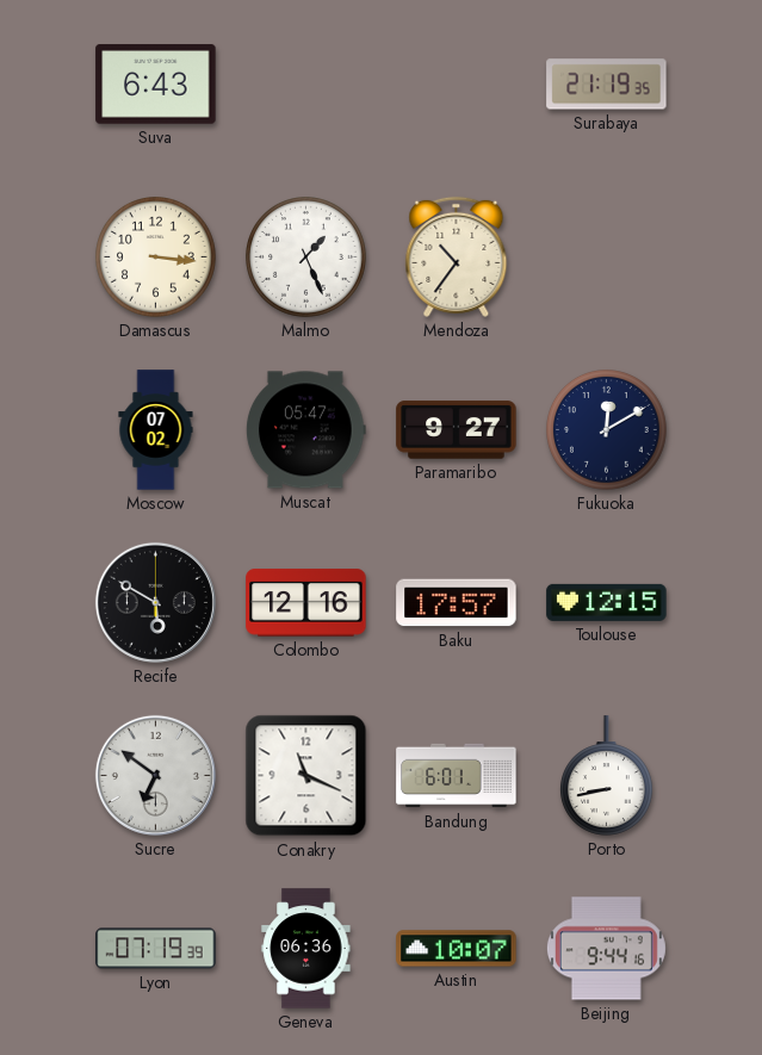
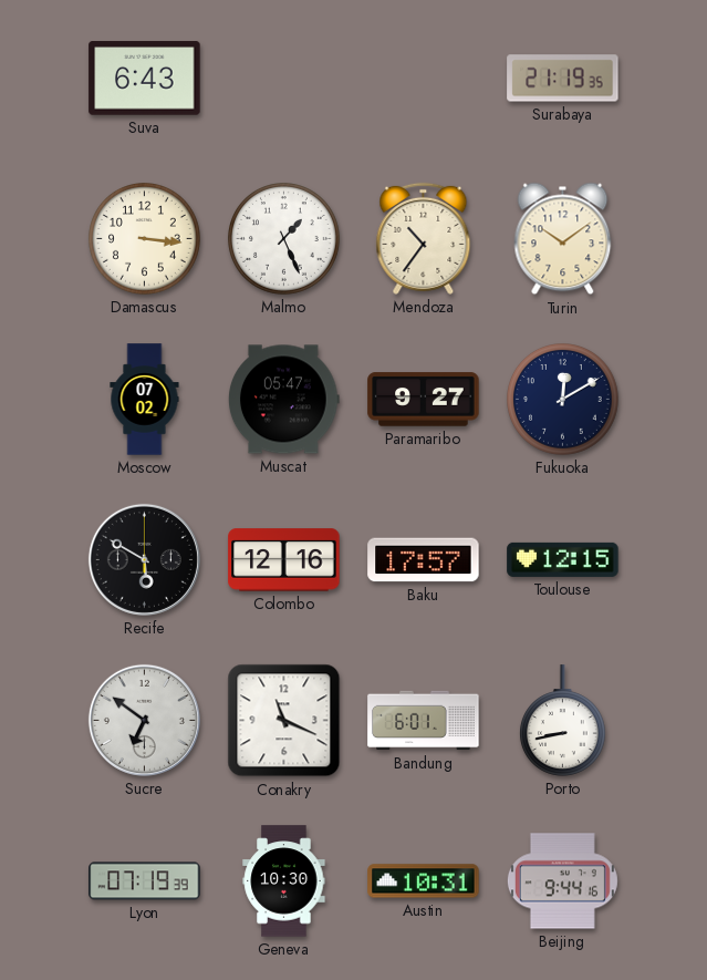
Turin: none -> 10:09
Geneva: 06:36 -> 10:30
Austin: 10:07 -> 10:31
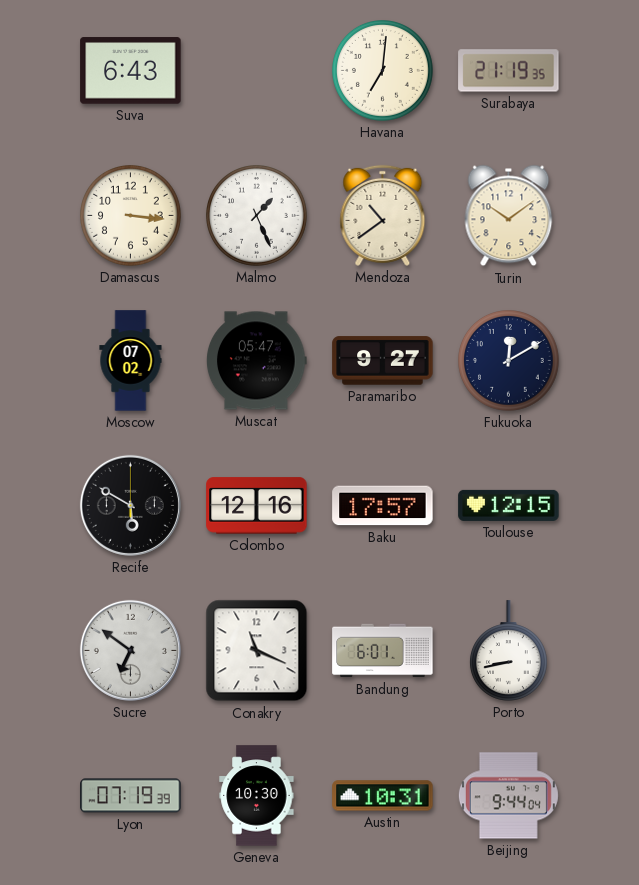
Havana: none -> 7:01
Mendoza: 10:36 -> 10:39
Beijing: 9:44:16 -> 9:44:04
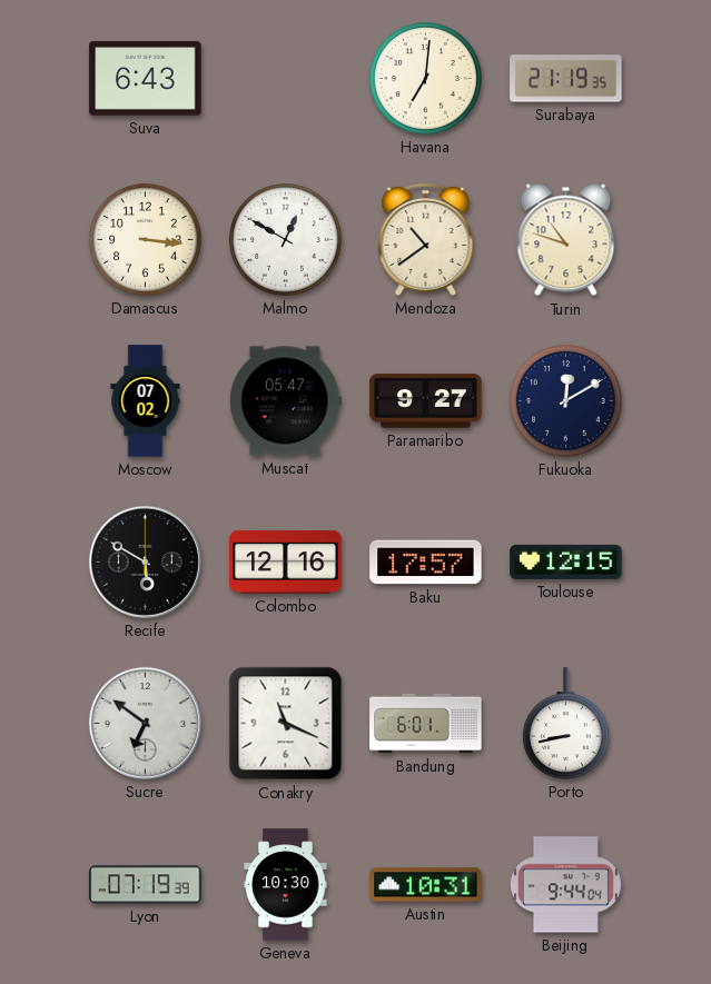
Malmo: 1:26 -> 12:50
Turin: 10:09 -> 10:48
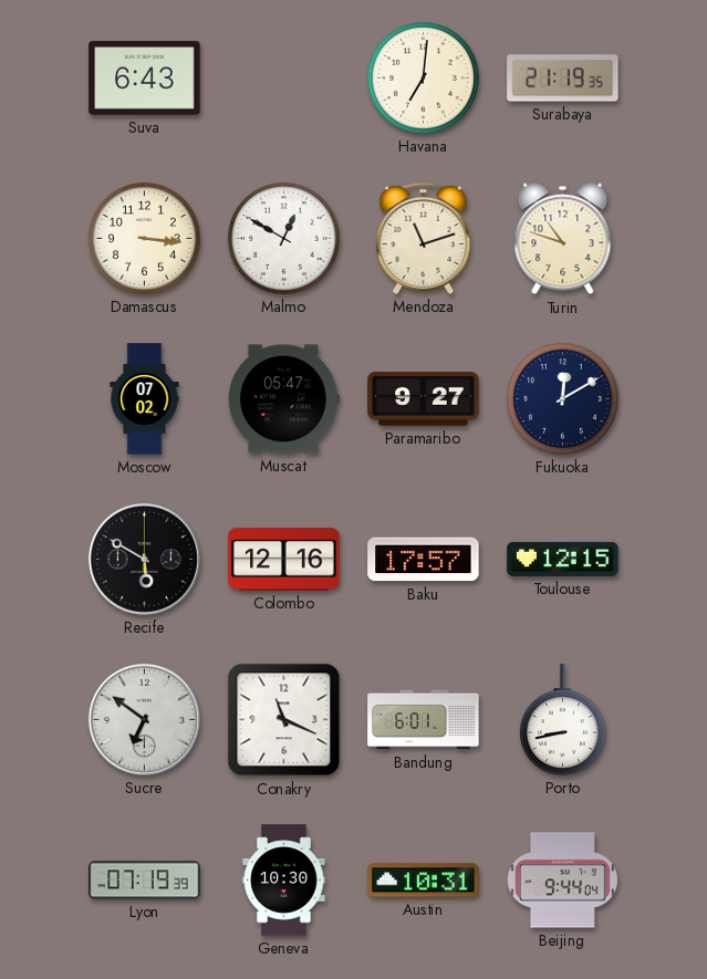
Mendoza: 10:39 -> 11:12
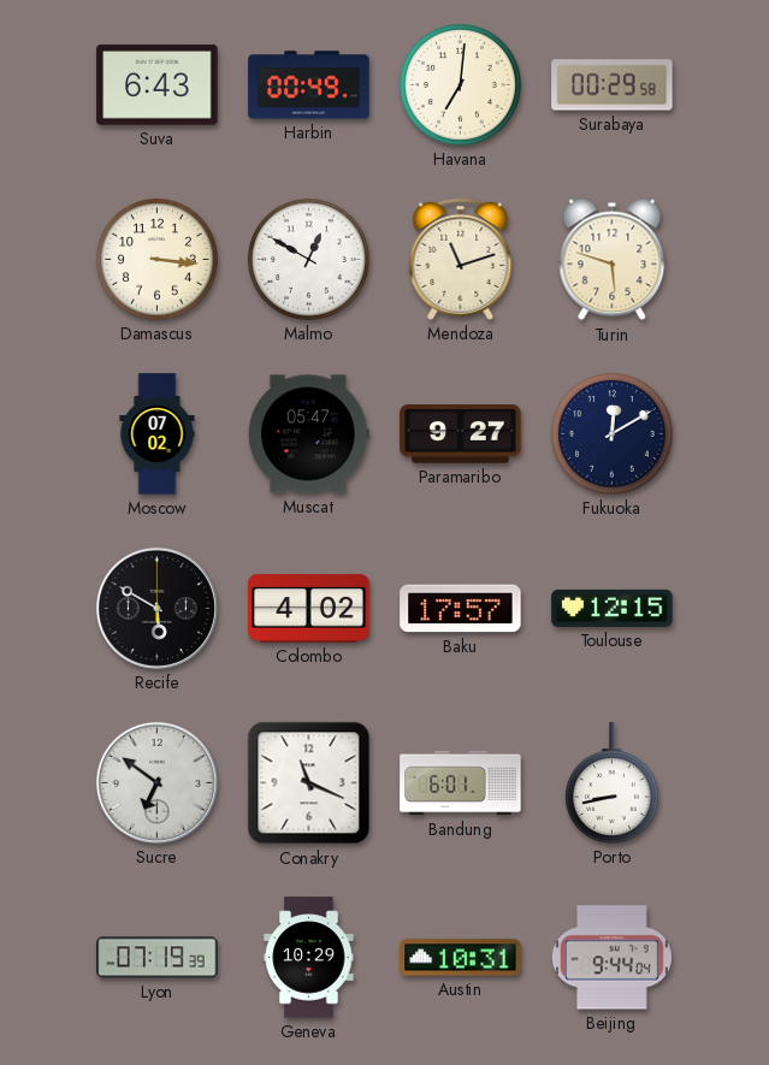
Harbin: none -> 00:49
Surabaya: 21:19 -> 00:29
Turin: 10:48 -> 5:48
Colombo: 12:16 -> 4:02
Geneva: 10:30 -> 10:29
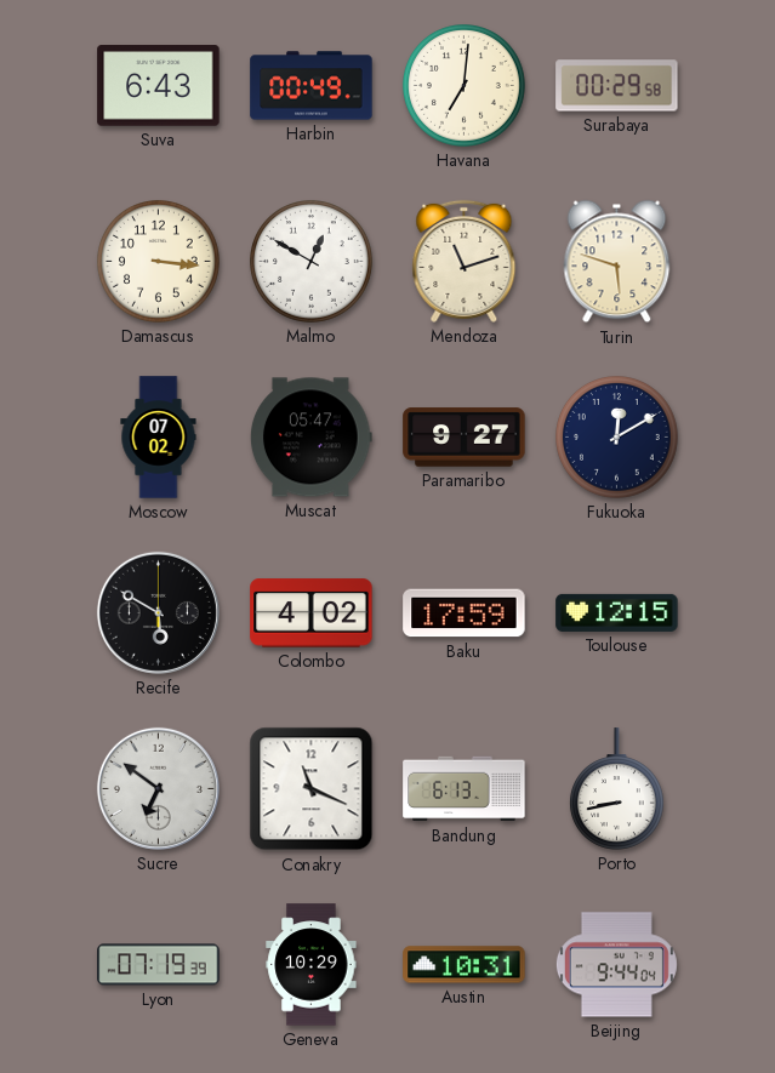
Baku: 17:57 -> 17:59
Bandung: 6:01 -> 6:13
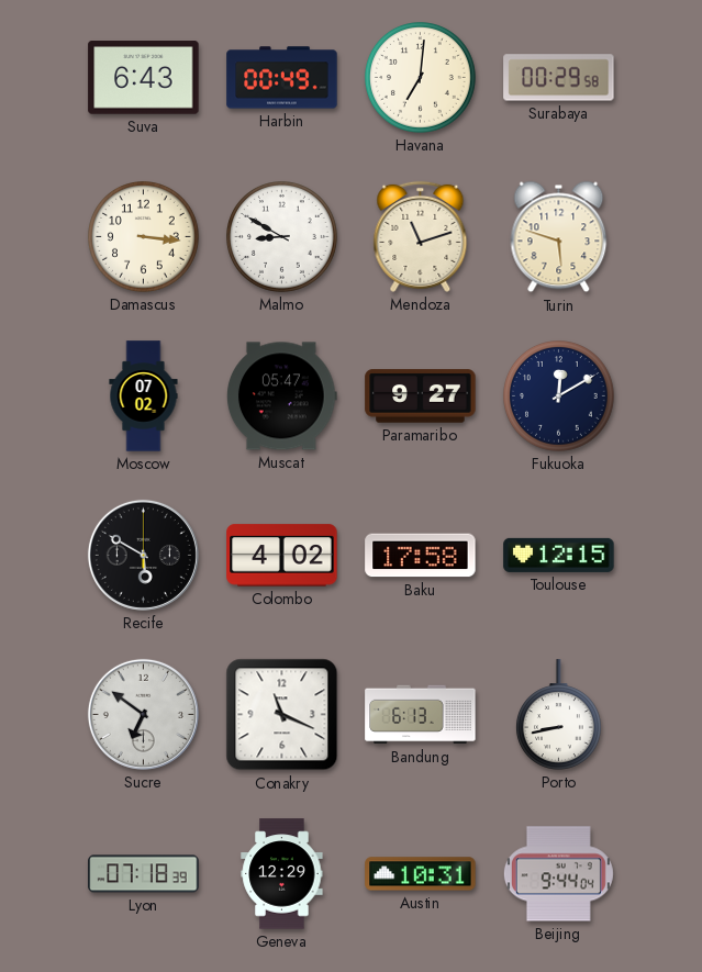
Malmo: 12:50 -> 8:50
Baku: 17:59 -> 17:58
Lyon: 07:19 -> 07:18
Geneva: 10:29 -> 12:29
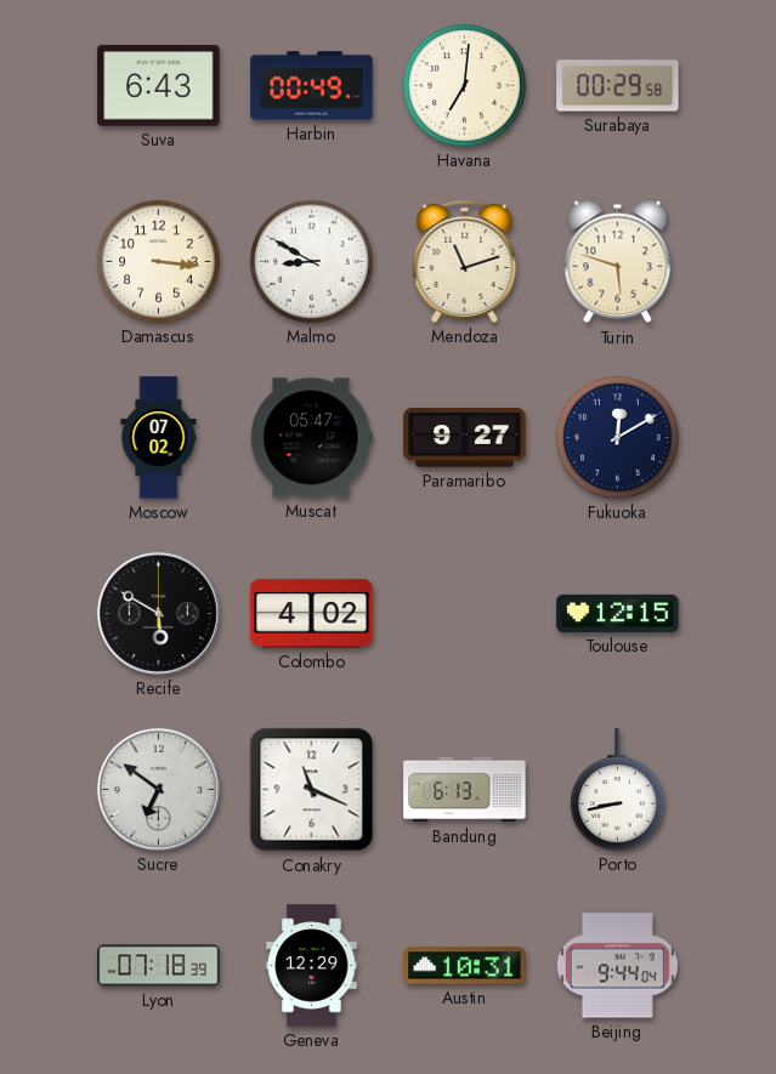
Baku: 17:58 -> none
